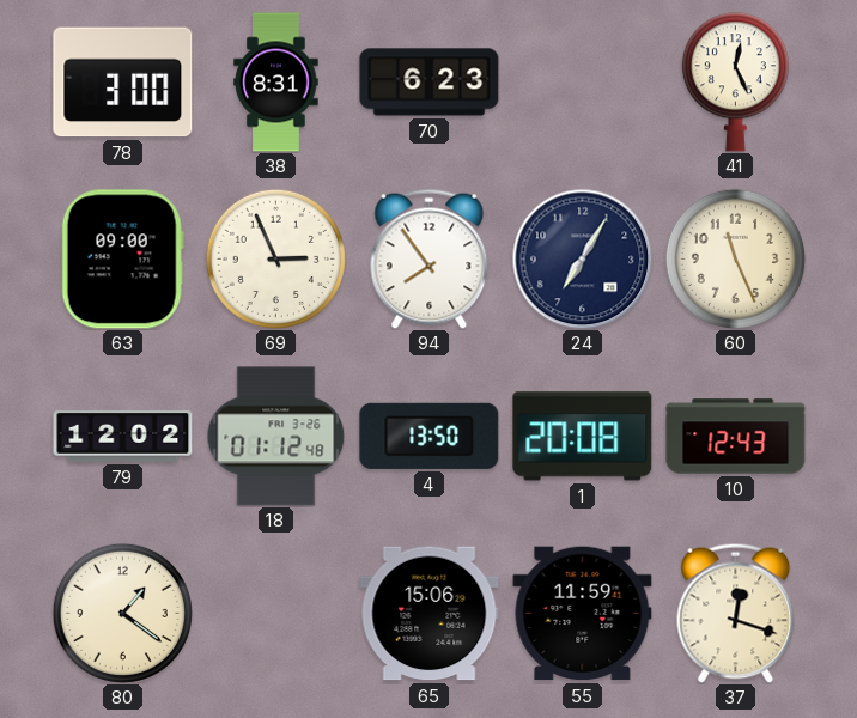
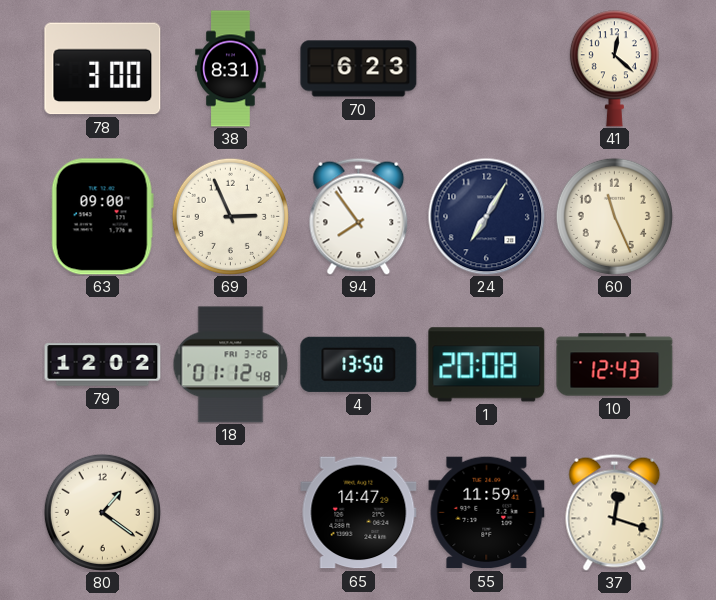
41: 12:26 -> 12:22
65: 15:06 -> 14:47
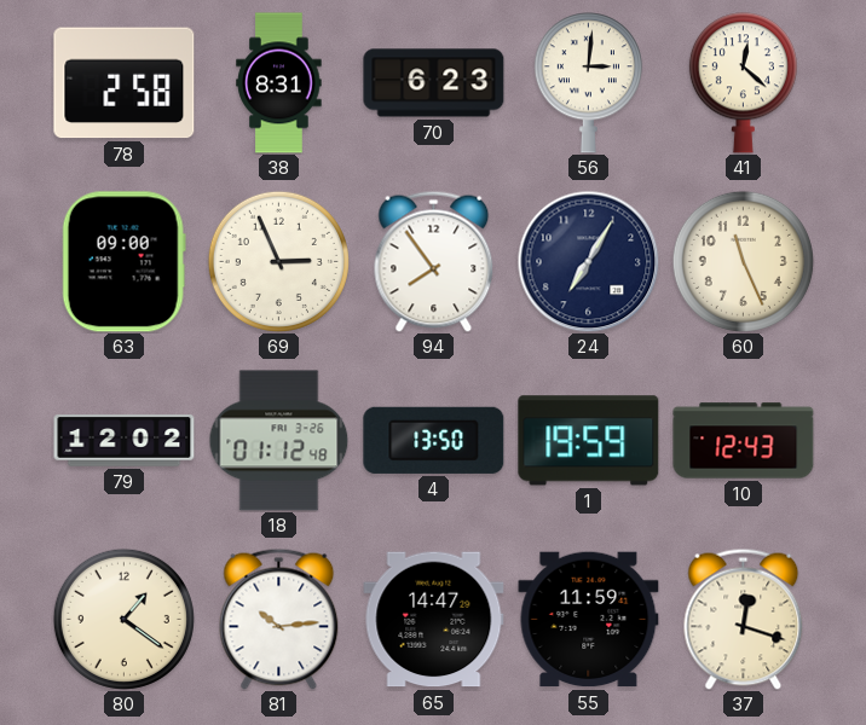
78: 3:00 -> 2:58
56: none -> 3:01
1: 20:08 -> 19:59
81: none -> 10:14
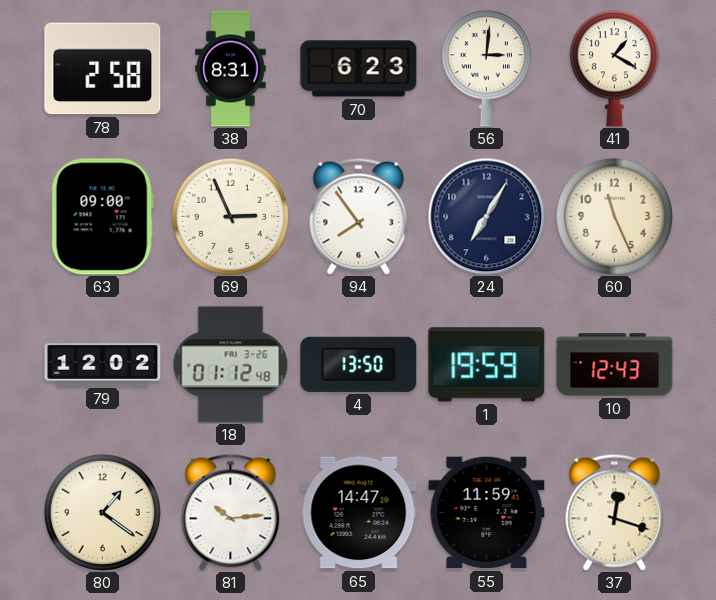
41: 12:22 -> 1:20
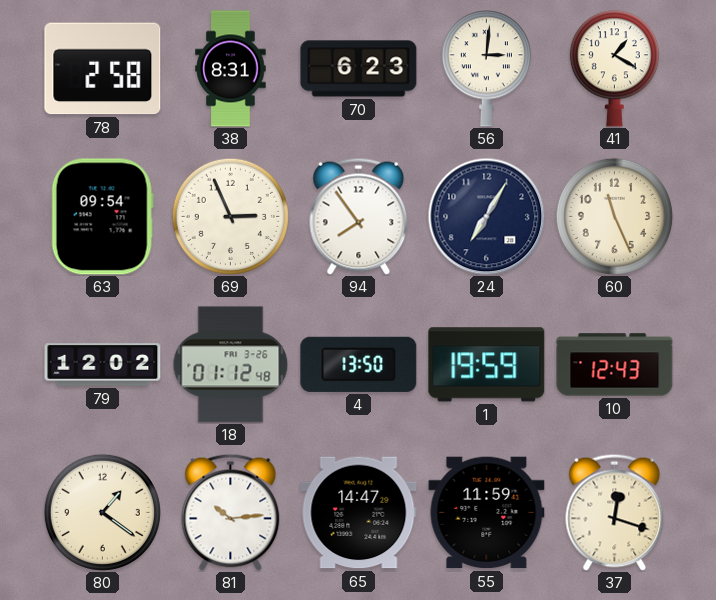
63: 09:00 -> 09:54
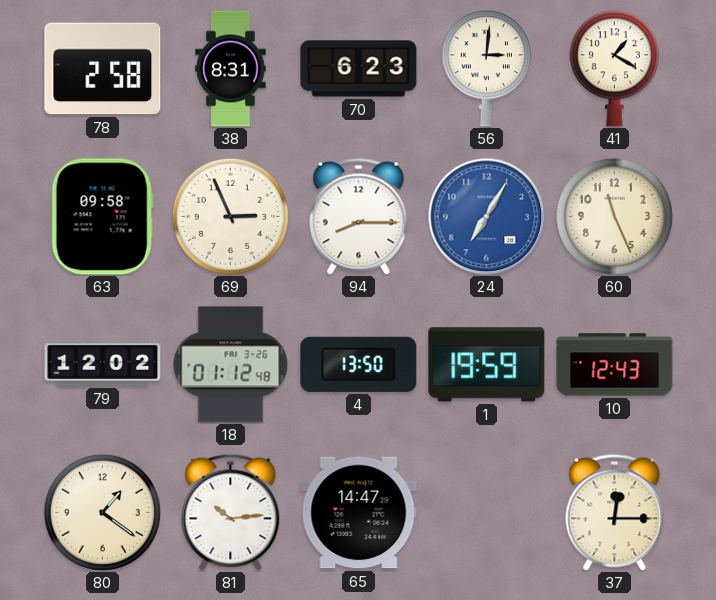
63: 09:54 -> 09:58
94: 7:54 -> 8:15
24 dial: navy -> blue
55: 11:59 -> none
37: 12:18 -> 12:15
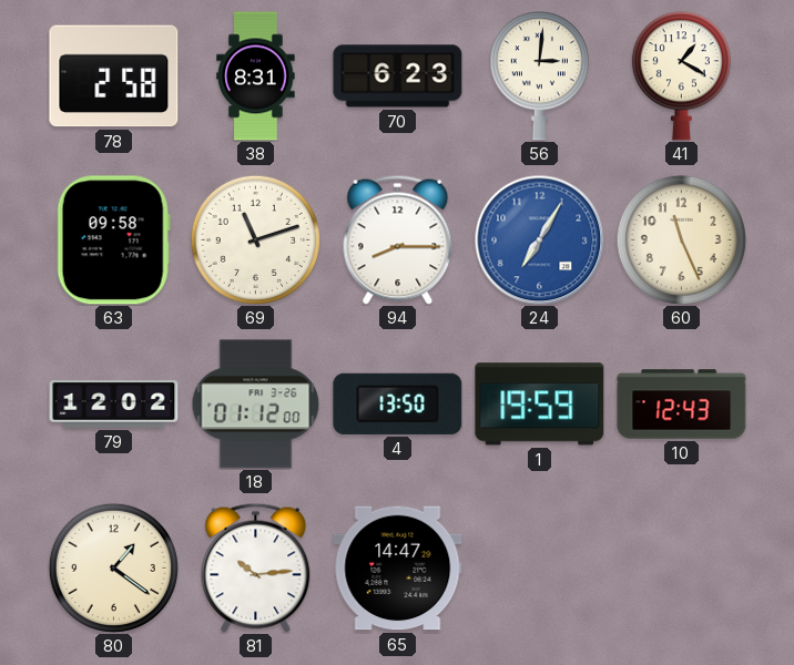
69: 2:56 -> 11:12
18: 01:12:48 -> 01:12:00
37: 12:15 -> none
